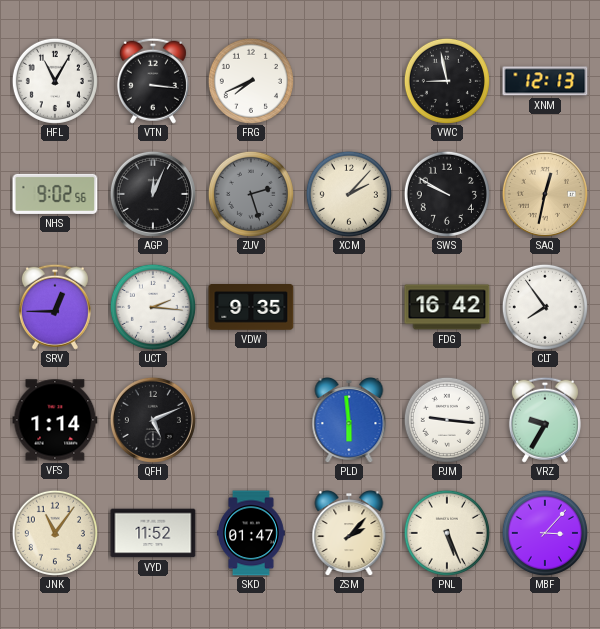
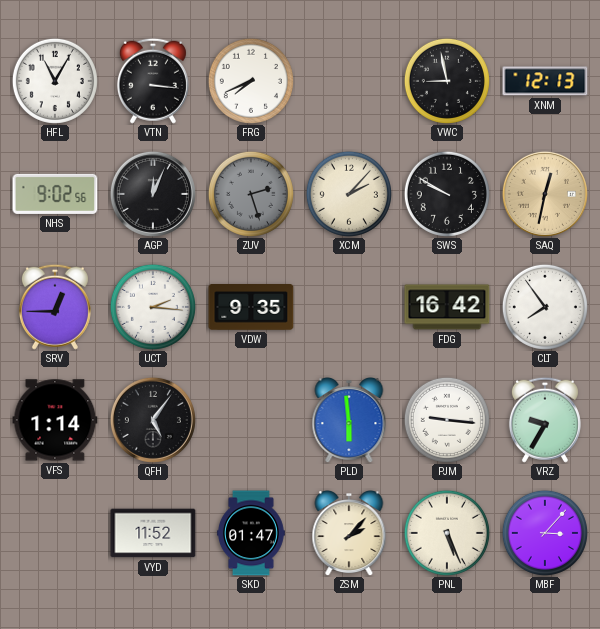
QFH: 5:11 -> 5:06
JNK: 11:06 -> none
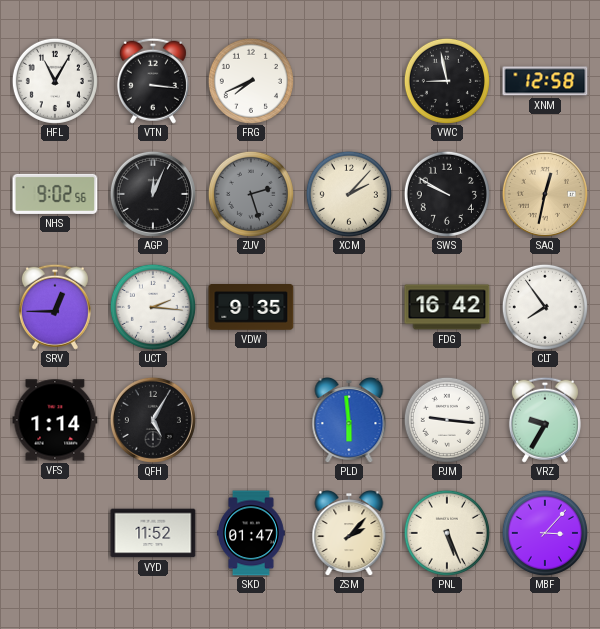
XNM: 12:13 -> 12:58
QFH: 5:06 -> 5:05
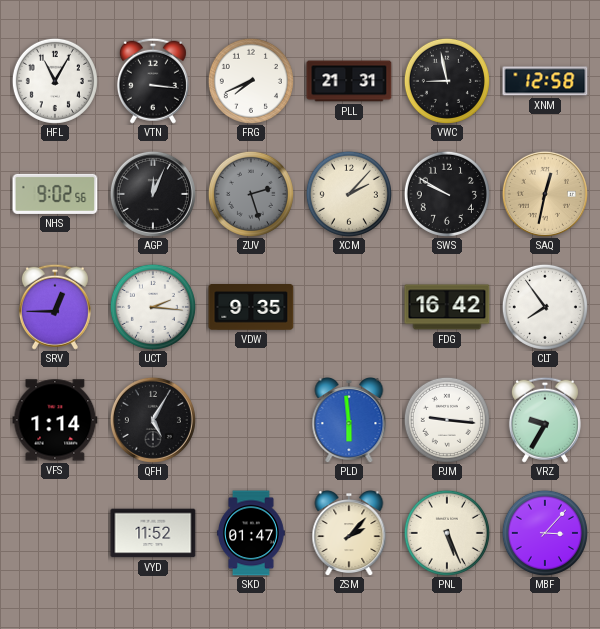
PLL: none -> 21:31
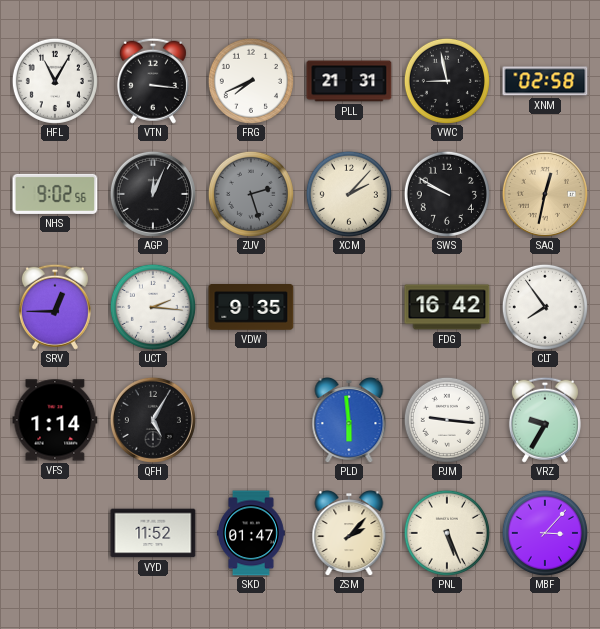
XNM: 12:58 -> 02:58
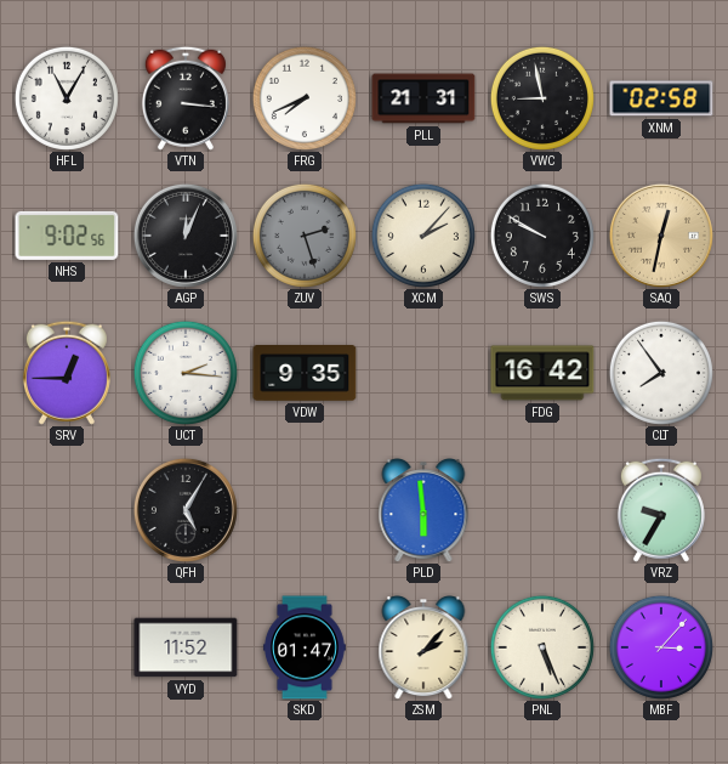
VFS: 1:14 -> none
PJM: 9:16 -> none
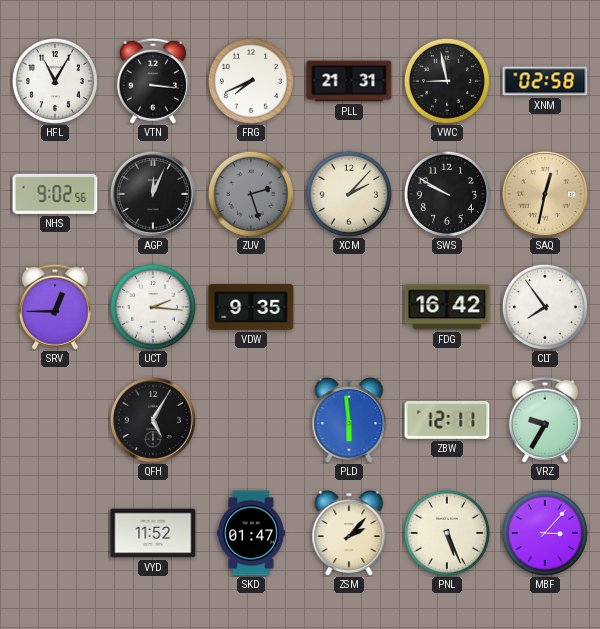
ZBW: none -> 12:11
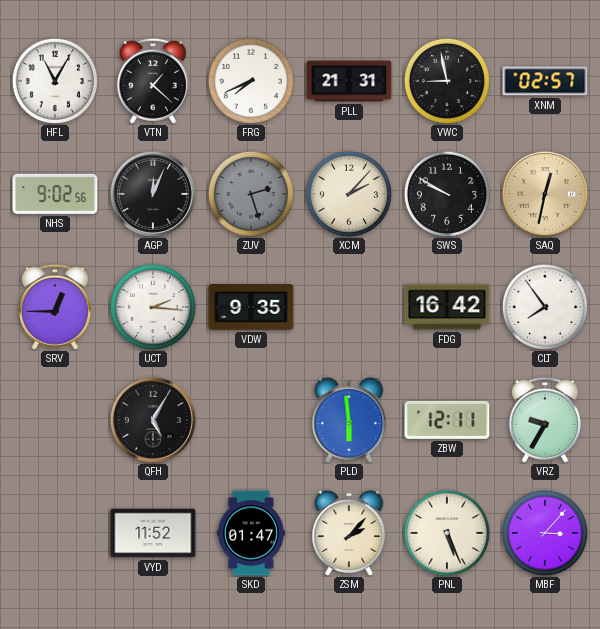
VTN: 3:16 -> 1:22
XNM: 02:58 -> 02:57
